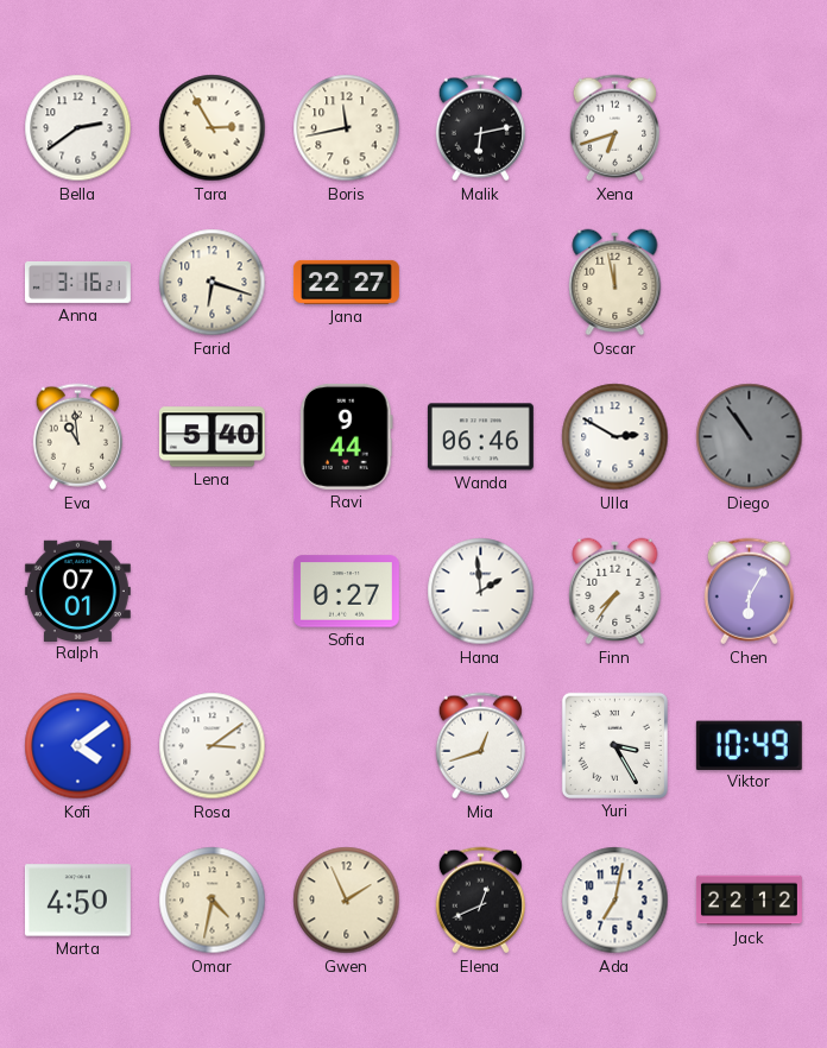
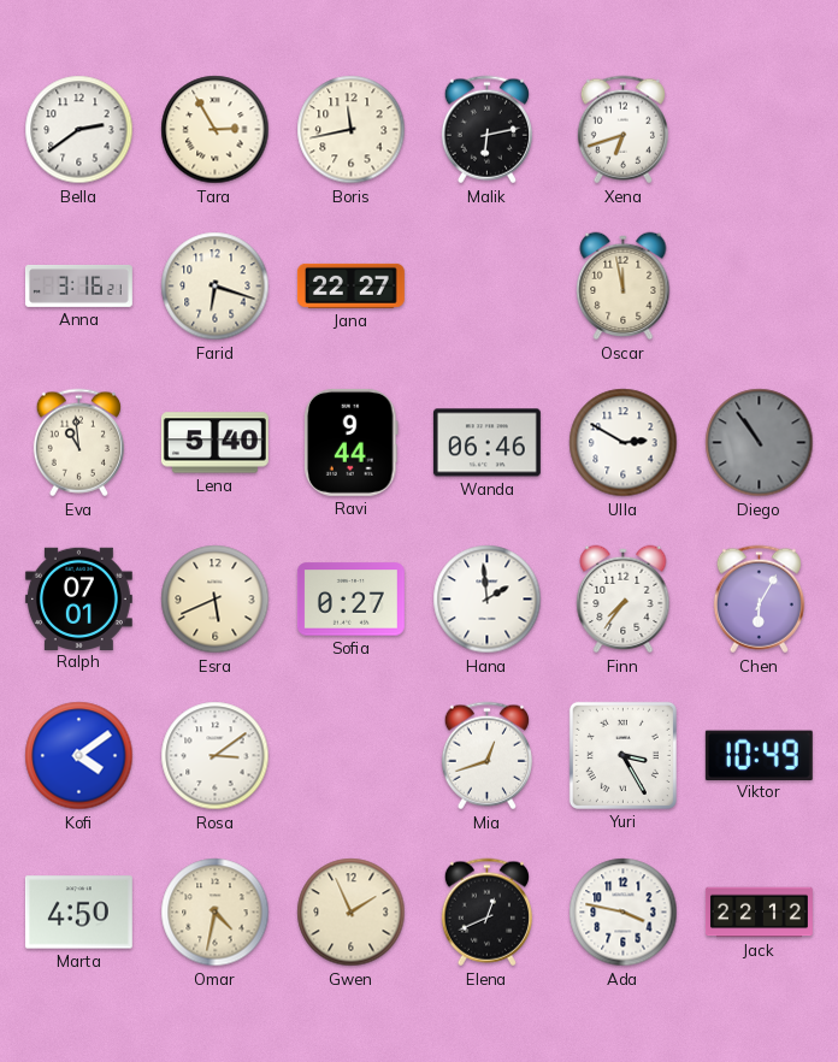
Esra: none -> 5:41
Ada: 7:02 -> 3:47
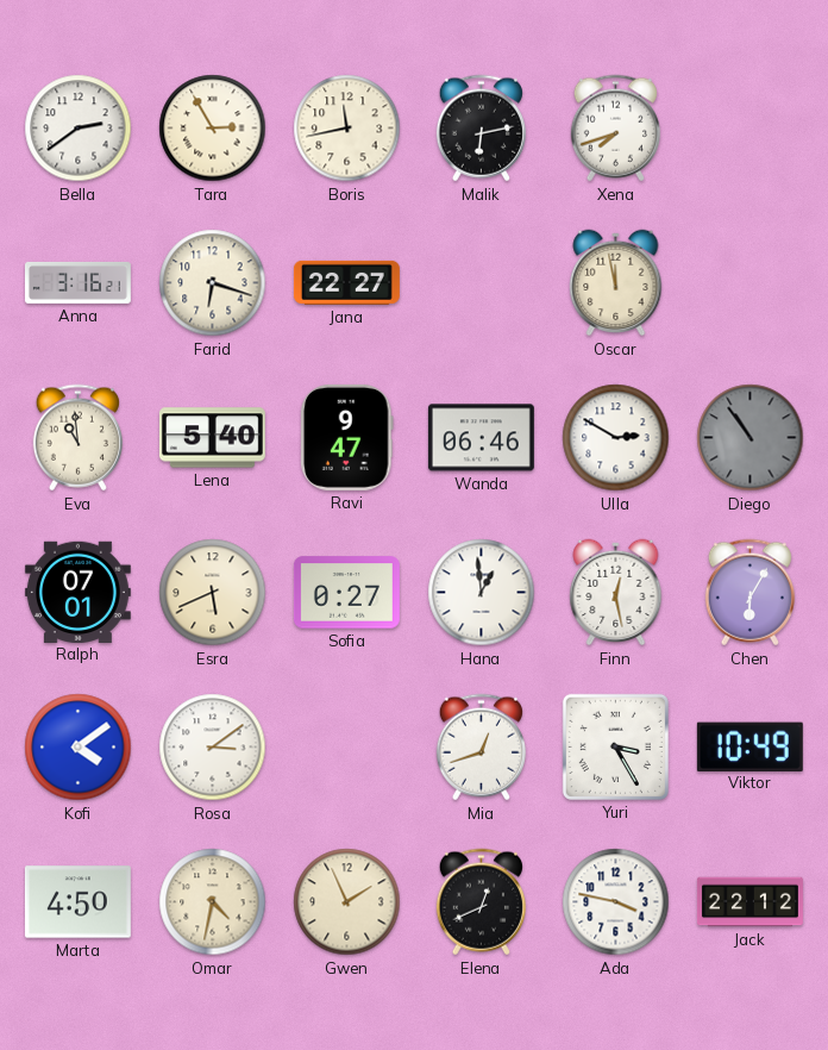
Xena: 6:42 -> 7:42
Ravi: 9:44 -> 9:47
Hana: 1:59 -> 12:59
Finn: 7:36 -> 12:28
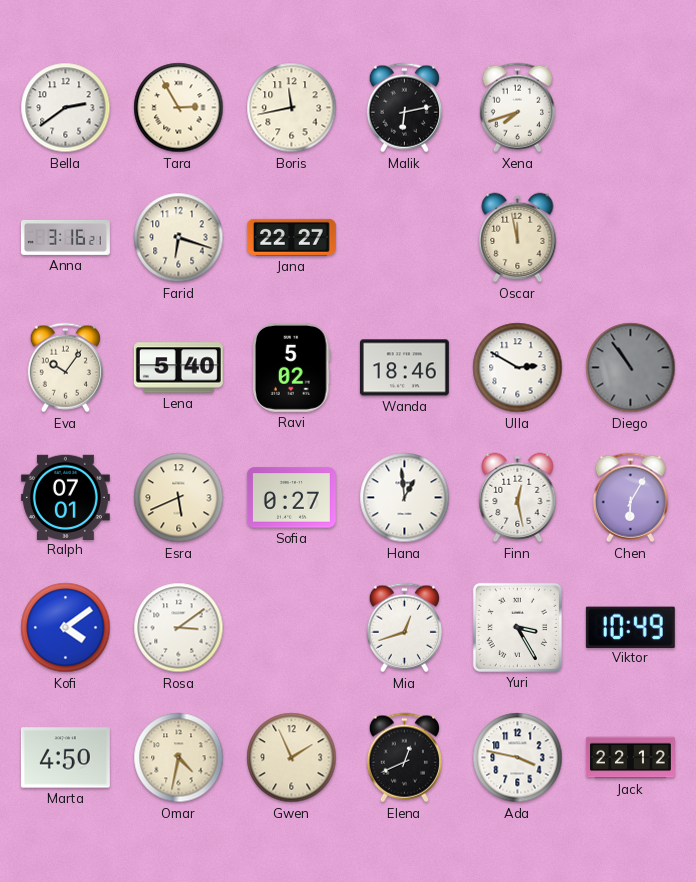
Eva: 10:59 -> 10:06
Ravi: 9:47 -> 5:02
Wanda: 06:46 -> 18:46
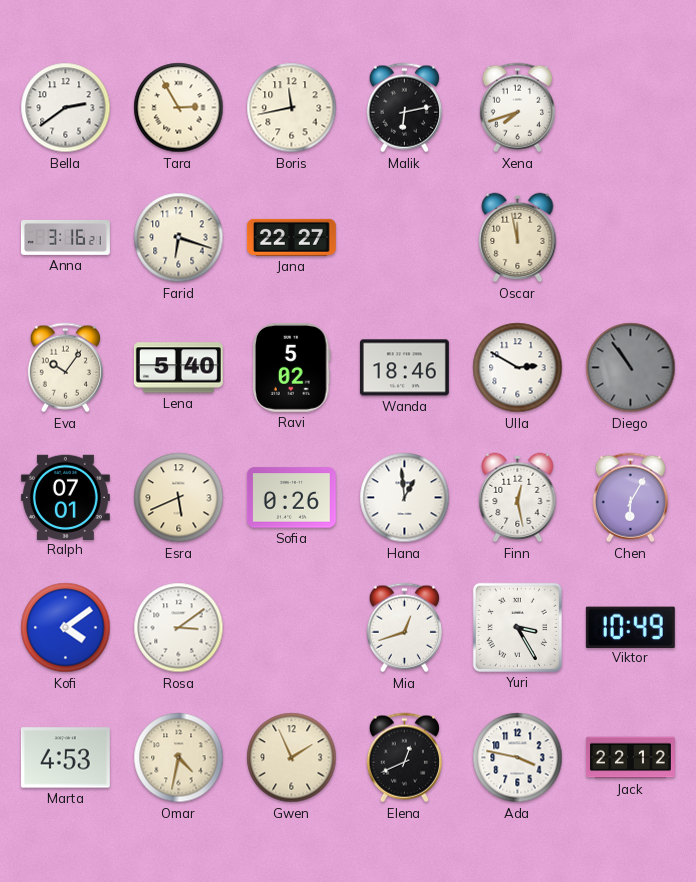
Sofia: 0:27 -> 0:26
Marta: 4:50 -> 4:53
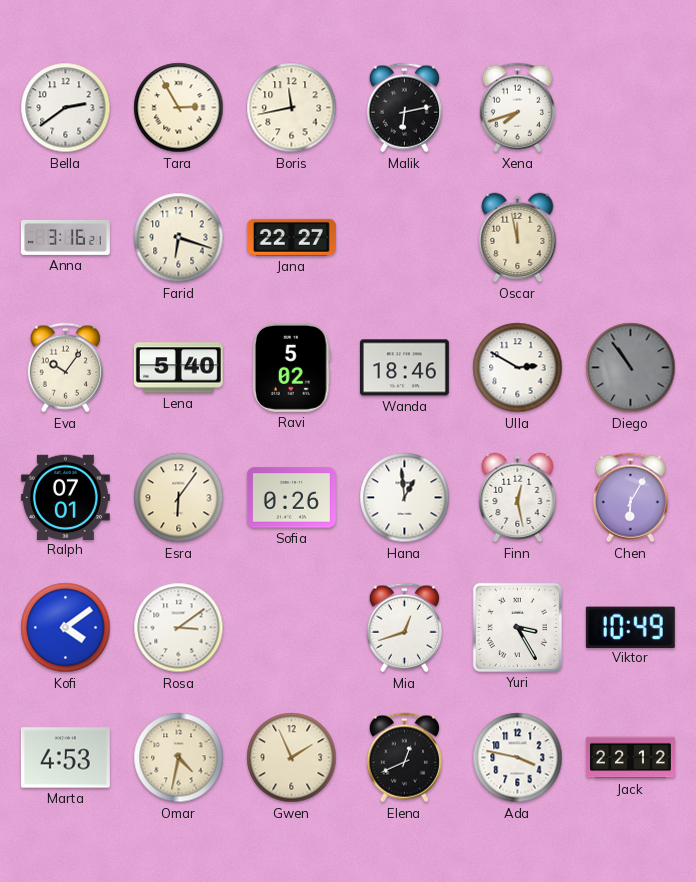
Esra: 5:41 -> 6:06
